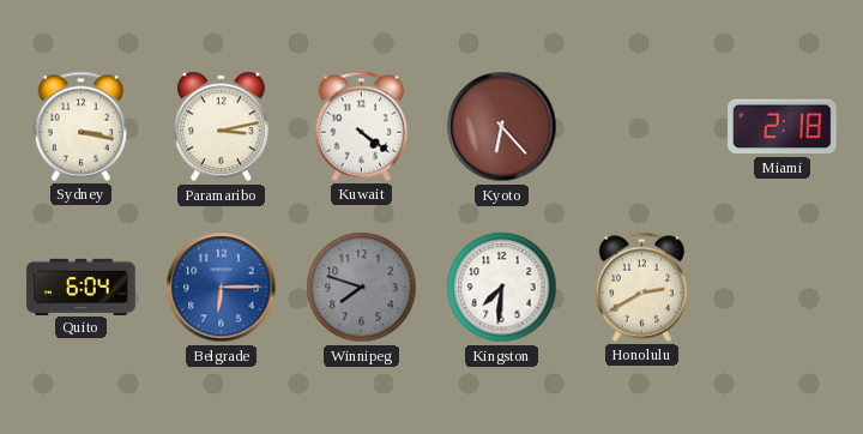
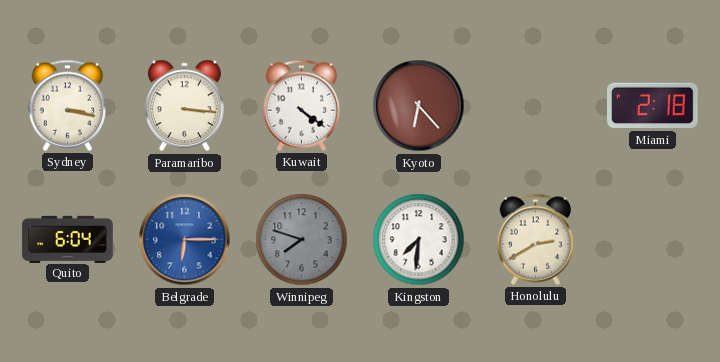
Paramaribo: 3:13 -> 3:16
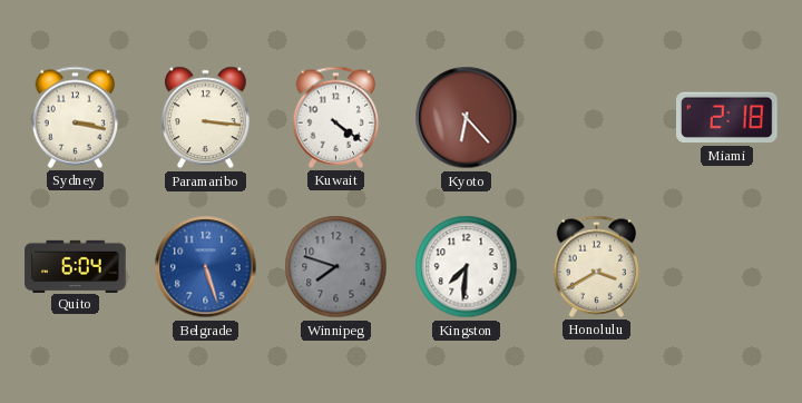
Belgrade: 6:15 -> 5:27
Honolulu: 2:40 -> 3:40
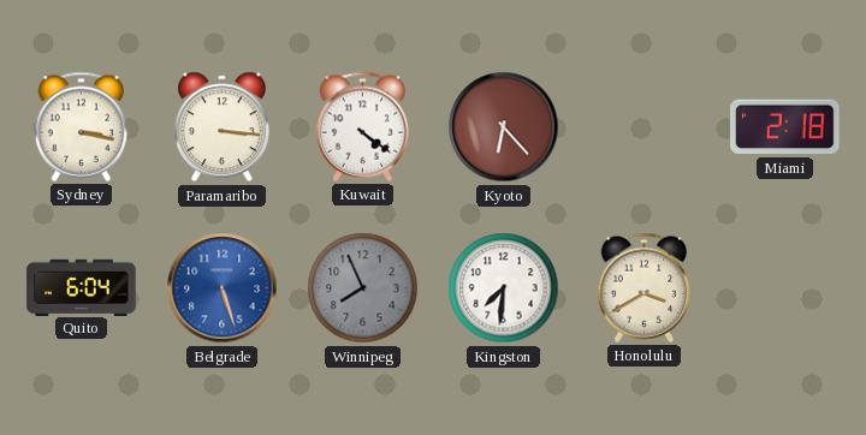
Winnipeg: 7:48 -> 7:56
